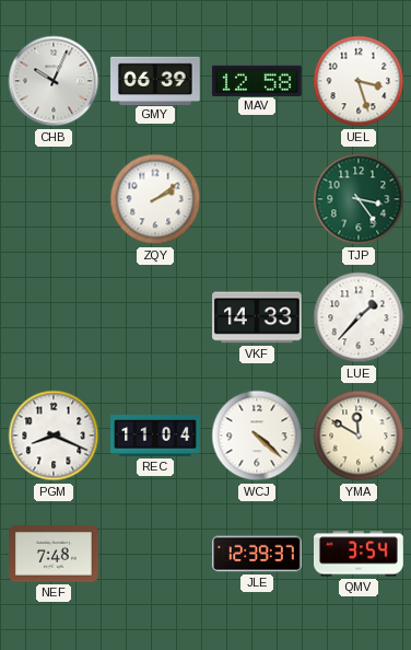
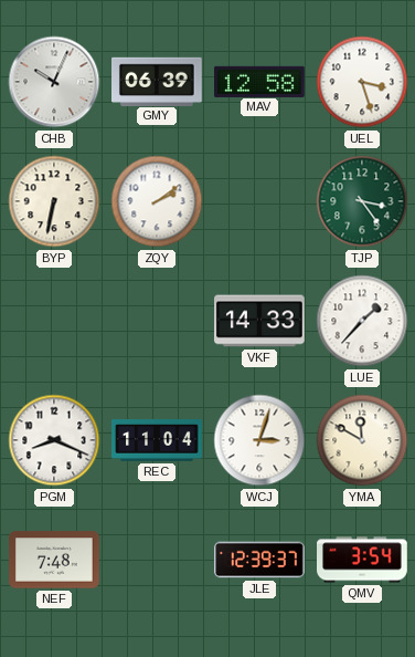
BYP: none -> 6:32
WCJ: 4:22 -> 3:03
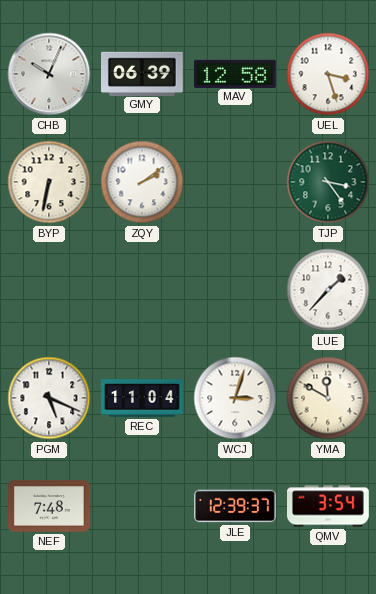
VKF: 14:33 -> none
PGM: 8:19 -> 5:19
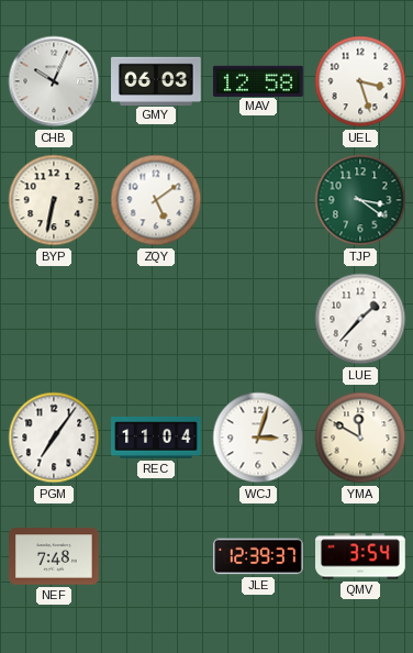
GMY: 06:39 -> 06:03
ZQY: 2:09 -> 5:09
TJP: 3:24 -> 3:21
PGM: 5:19 -> 7:06
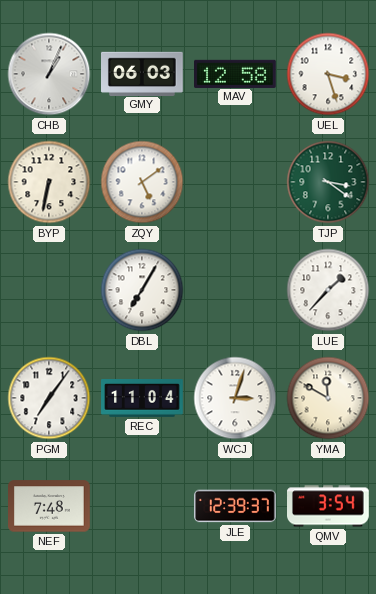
CHB: 10:04 -> 1:04
DBL: none -> 7:05
